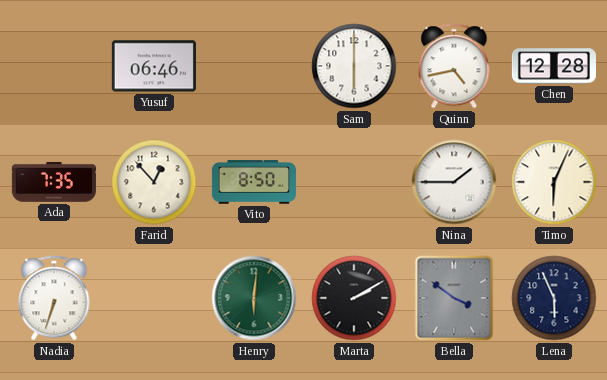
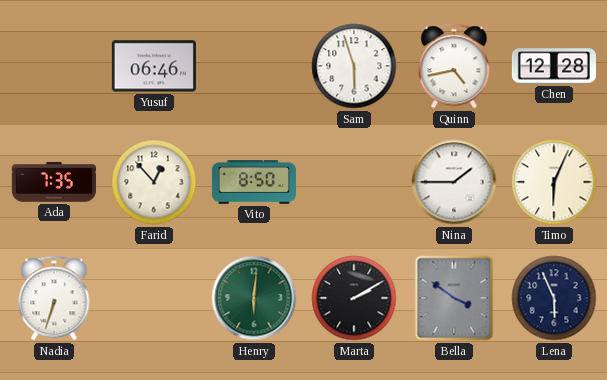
Sam: 6:00 -> 5:57
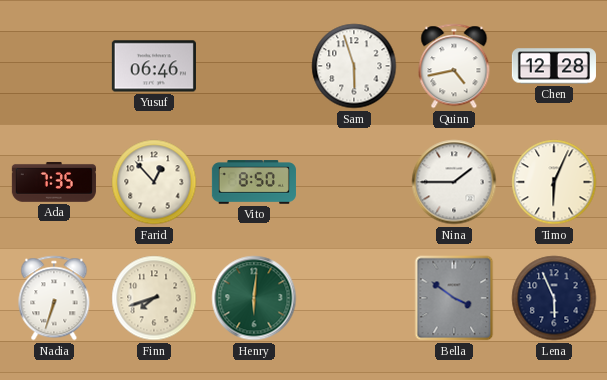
Finn: none -> 7:42
Marta: 2:10 -> none
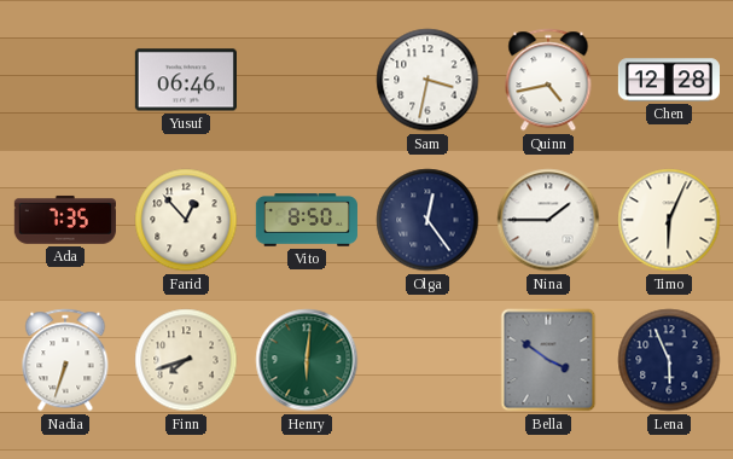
Sam: 5:57 -> 3:32
Olga: none -> 12:24
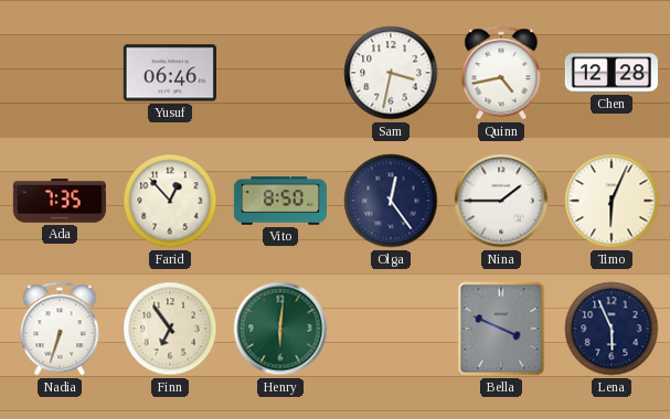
Finn: 7:42 -> 6:54
Bella: 3:51 -> 3:49
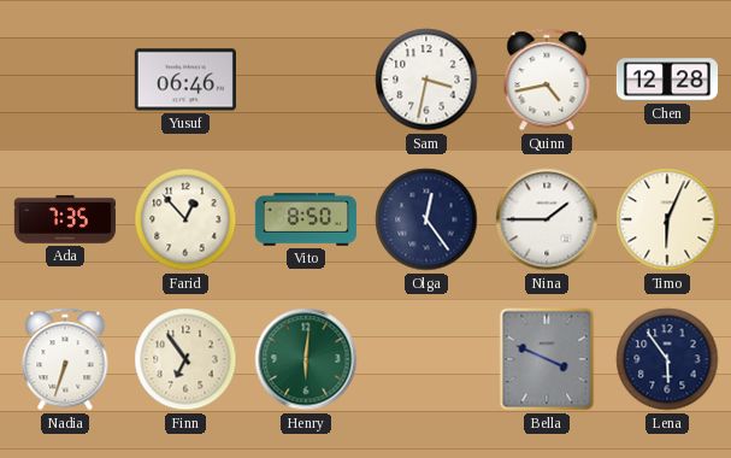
Lena: 5:56 -> 5:54
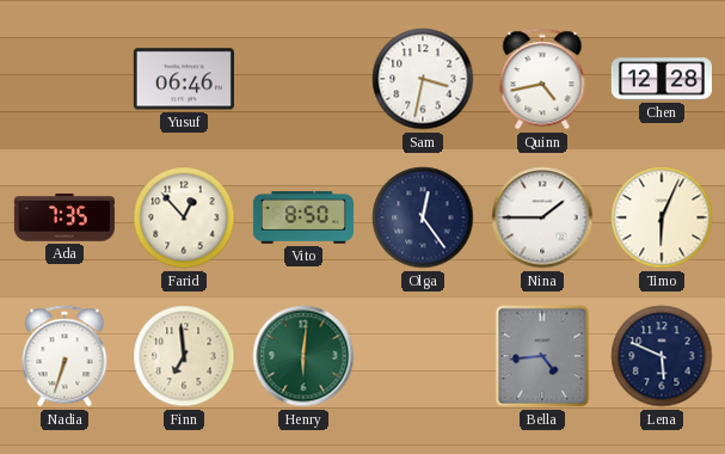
Finn: 6:54 -> 6:59
Bella: 3:49 -> 4:44
Lena: 5:54 -> 5:49
